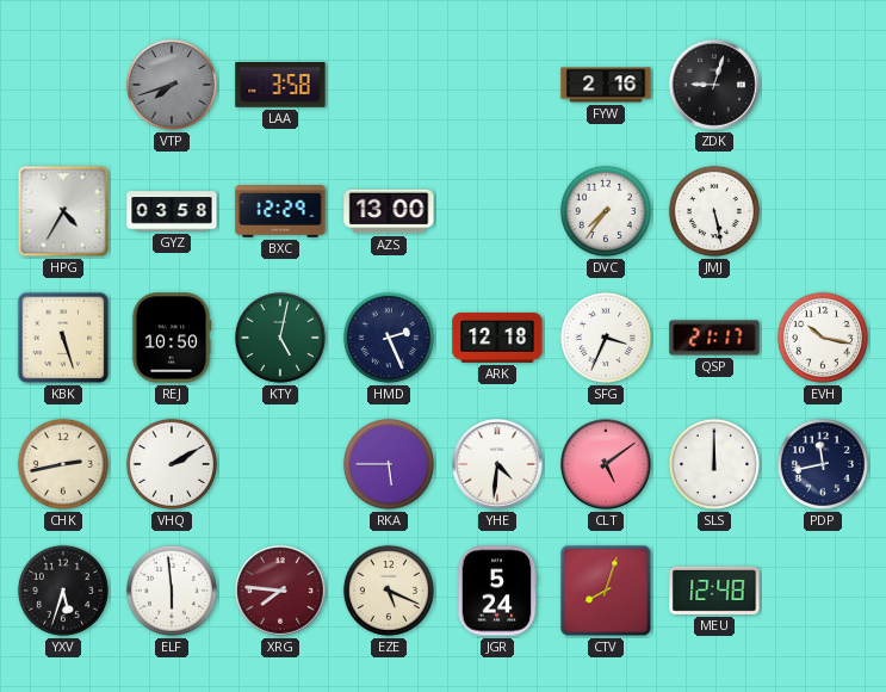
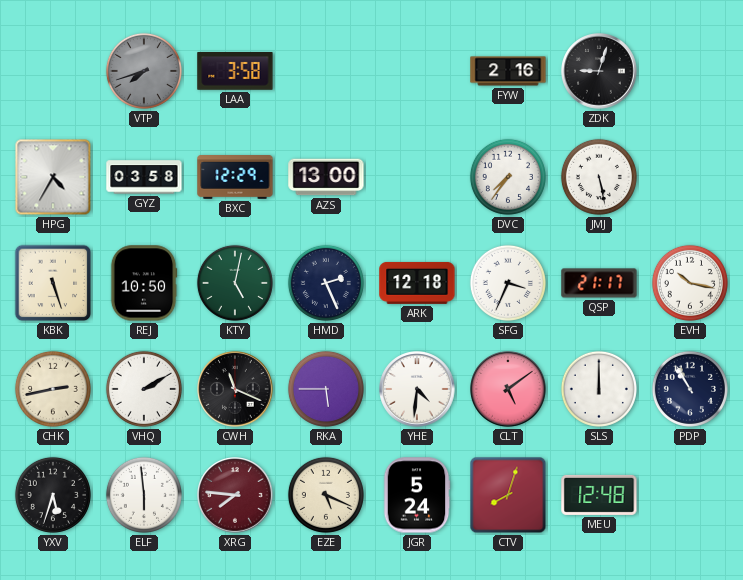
CWH: none -> 11:19
PDP: 11:43 -> 10:55
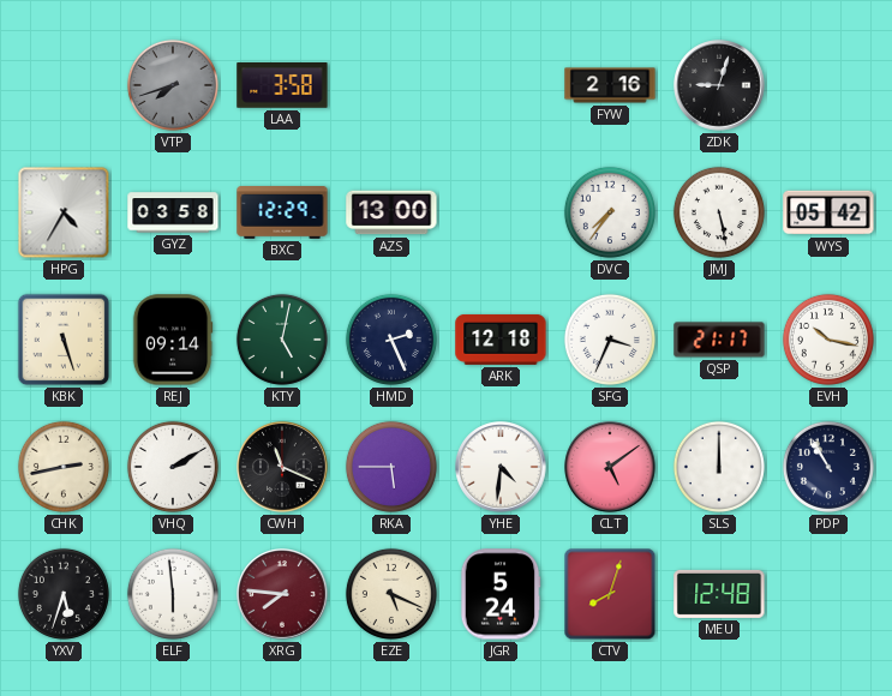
WYS: none -> 05:42
REJ: 10:50 -> 09:14
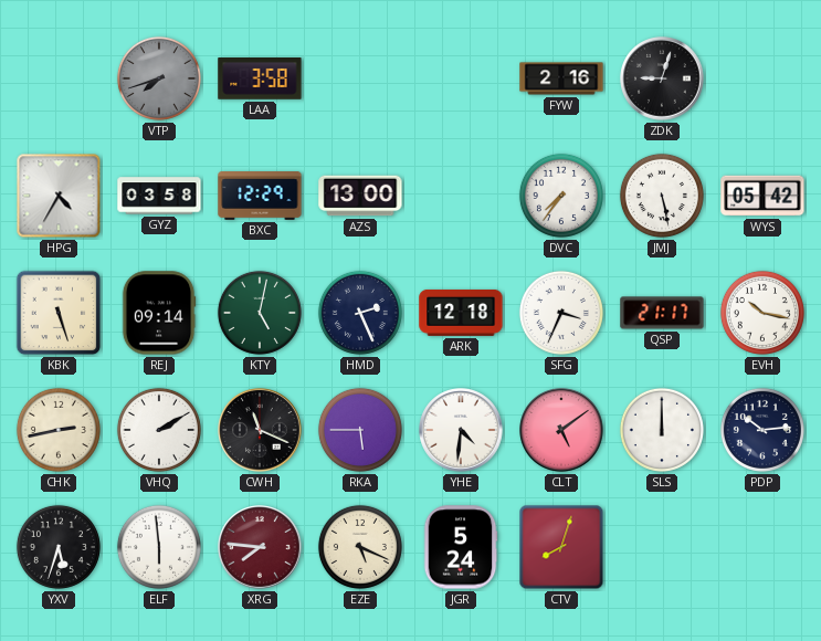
PDP: 10:55 -> 10:14
MEU: 12:48 -> none
